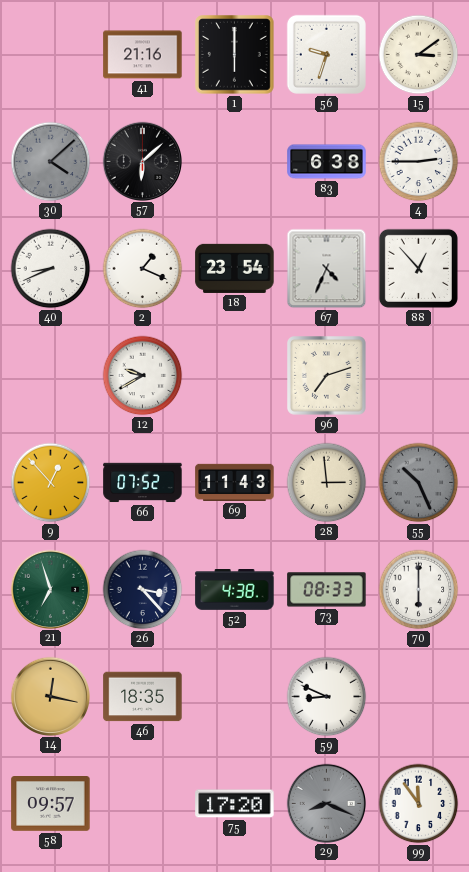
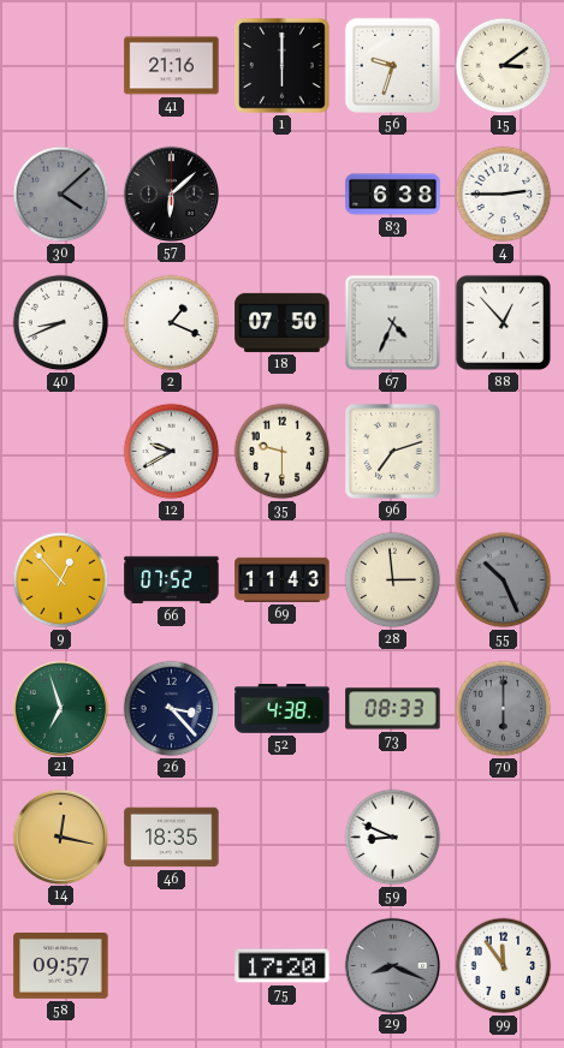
18: 23:54 -> 07:50
35: none -> 9:30
70 dial: white -> grey
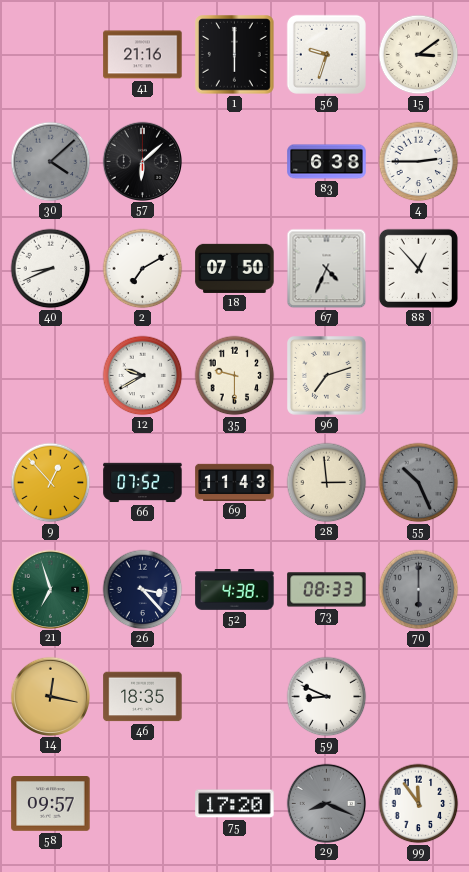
2: 1:19 -> 7:10
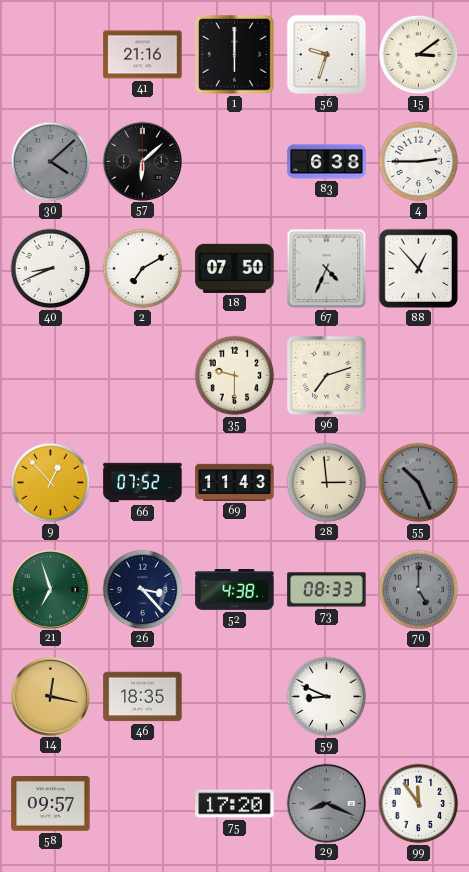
12: 9:40 -> none
70: 6:00 -> 5:00
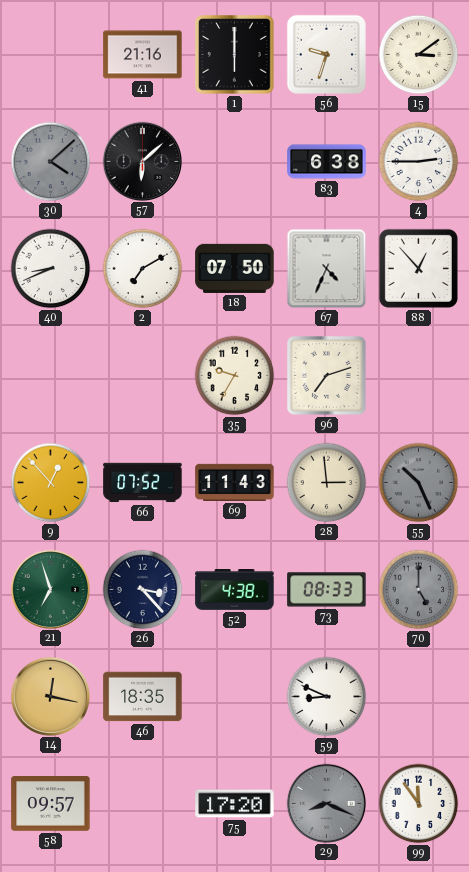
35: 9:30 -> 9:35
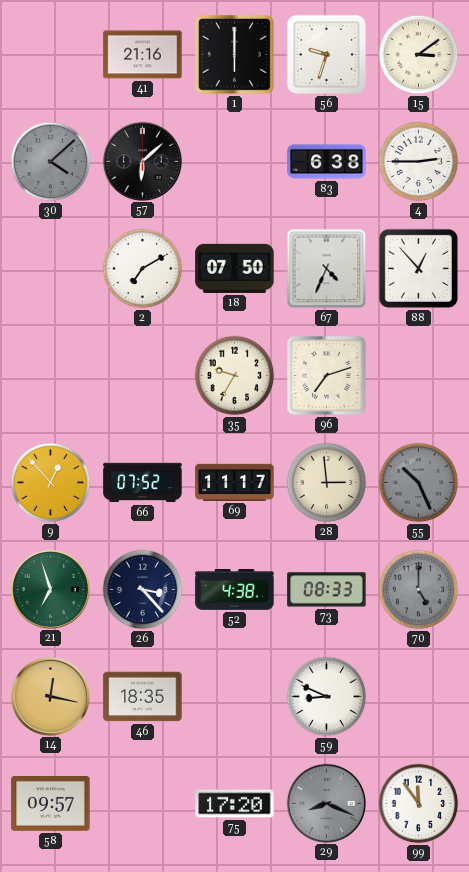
40: 8:41 -> none
69: 11:43 -> 11:17
